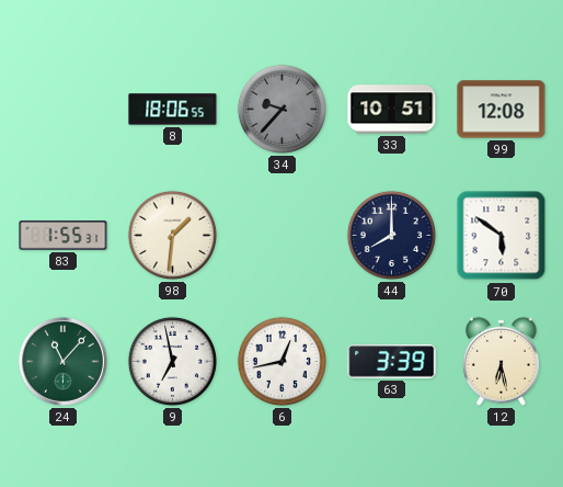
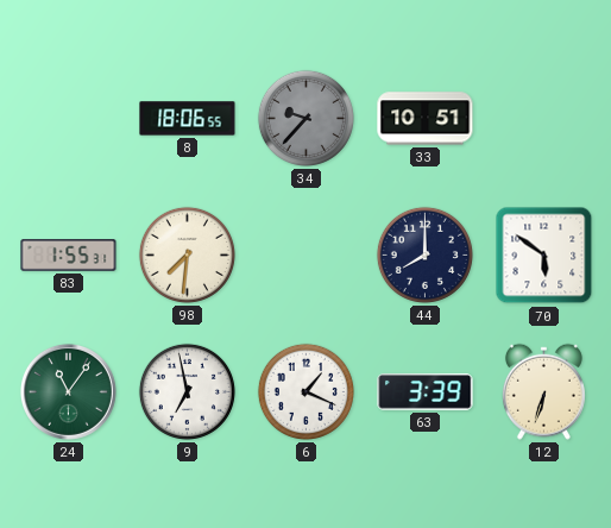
99: 12:08 -> none
98: 1:31 -> 7:31
24: 11:07 -> 11:06
6: 12:43 -> 1:19
12: 6:28 -> 6:33
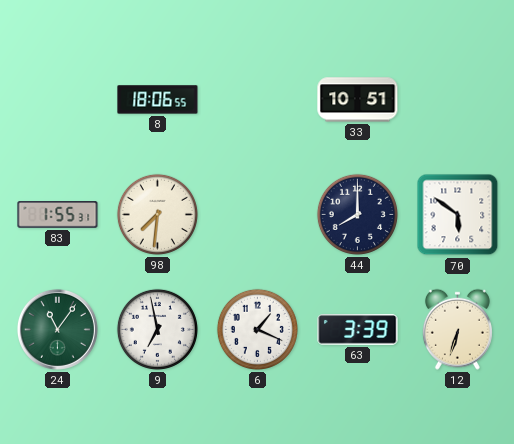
34: 9:37 -> none
